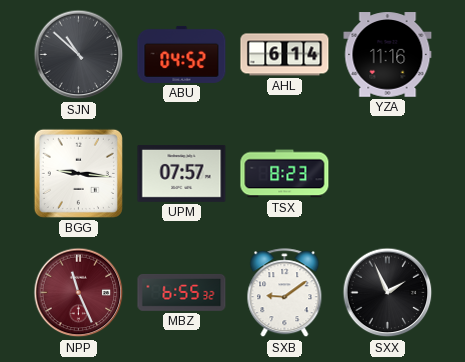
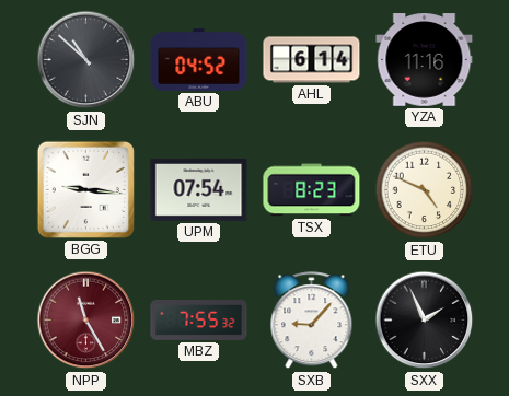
UPM: 07:57 -> 07:54
ETU: none -> 4:49
NPP: 11:26 -> 11:25
MBZ: 6:55 -> 7:55
SXB: 9:09 -> 9:07
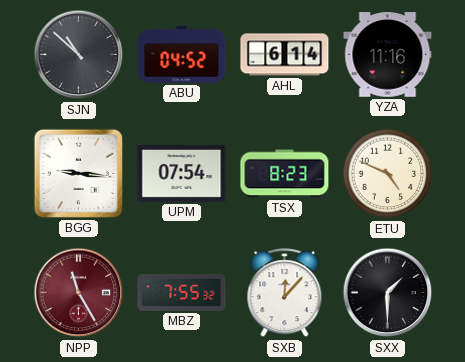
SXB: 9:07 -> 12:07
SXX: 1:56 -> 1:30
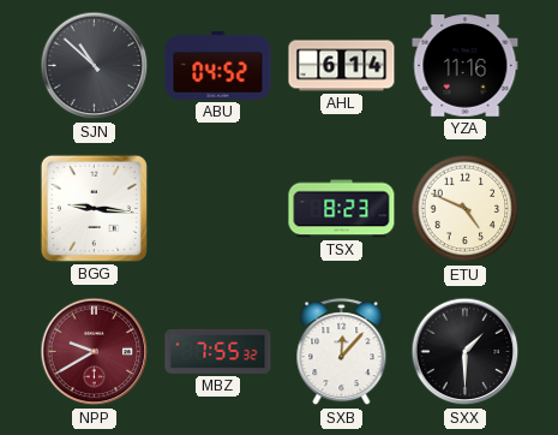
UPM: 07:54 -> none
NPP: 11:25 -> 9:40
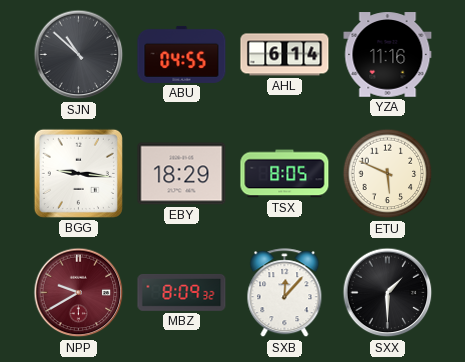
ABU: 04:52 -> 04:55
EBY: none -> 18:29
TSX: 8:23 -> 8:05
ETU: 4:49 -> 5:49
MBZ: 7:55 -> 8:09
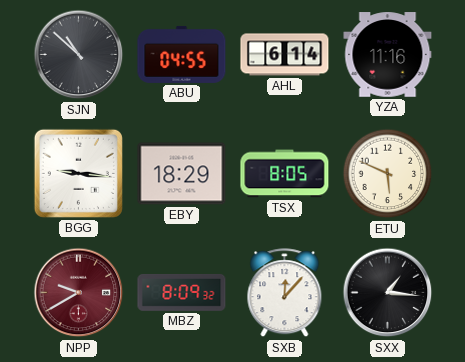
SXX: 1:30 -> 1:16
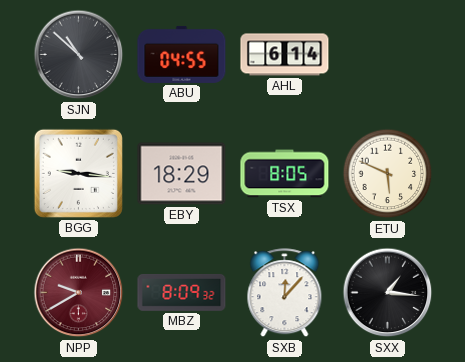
YZA: 11:16 -> none
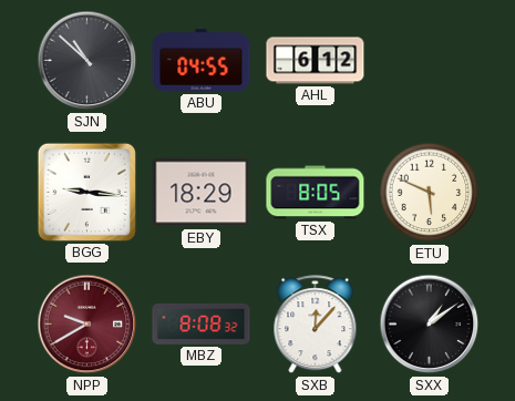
AHL: 6:14 -> 6:12
MBZ: 8:09 -> 8:08
SXX: 1:16 -> 1:09
